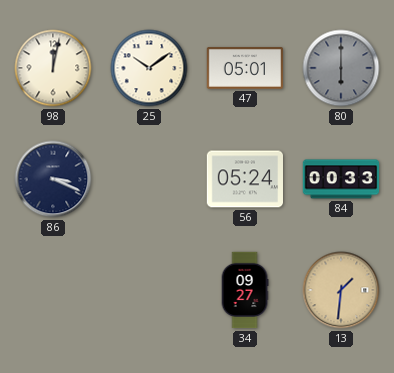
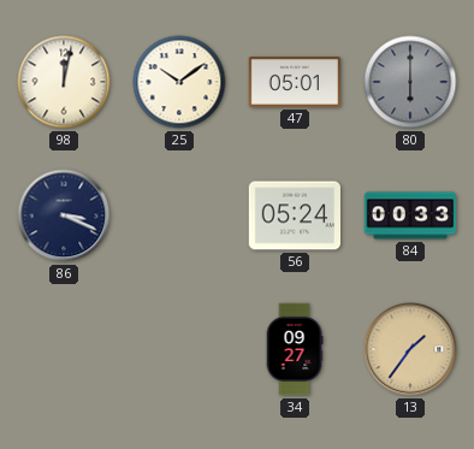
13: 1:31 -> 1:36
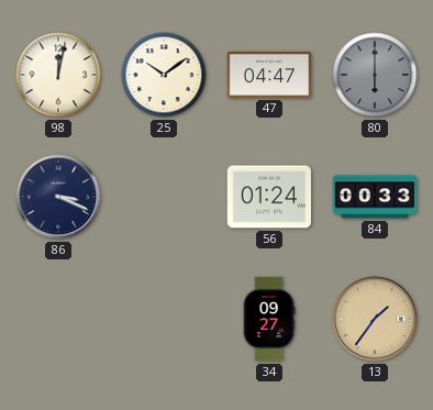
47: 05:01 -> 04:47
56: 05:24 -> 01:24
